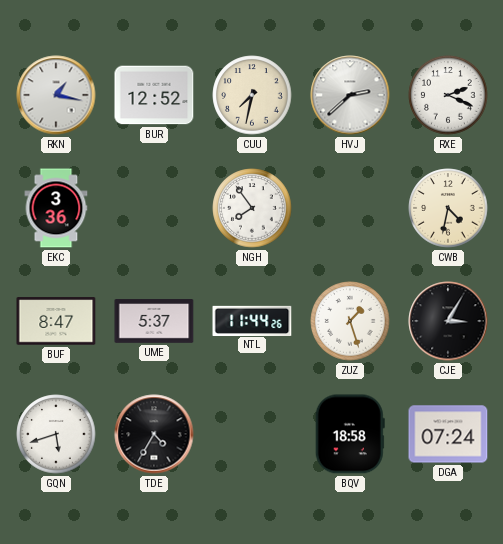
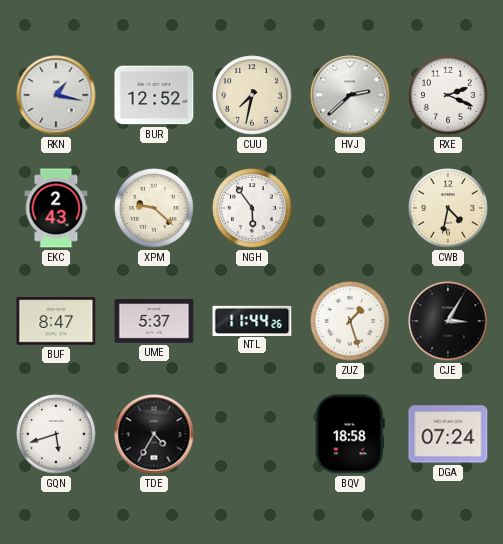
EKC: 3:36 -> 2:43
XPM: none -> 9:22
NGH: 7:54 -> 5:54
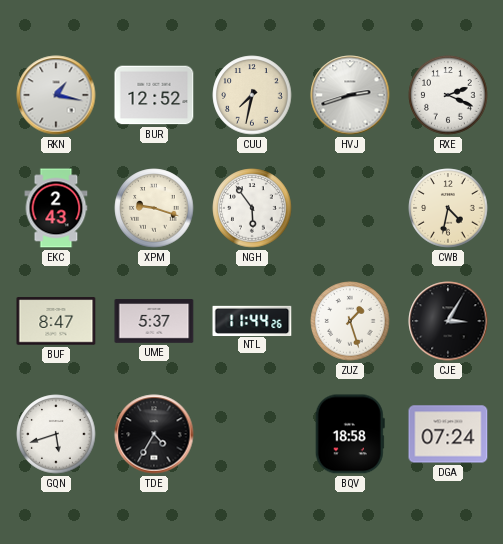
HVJ: 2:38 -> 2:42
XPM: 9:22 -> 9:18
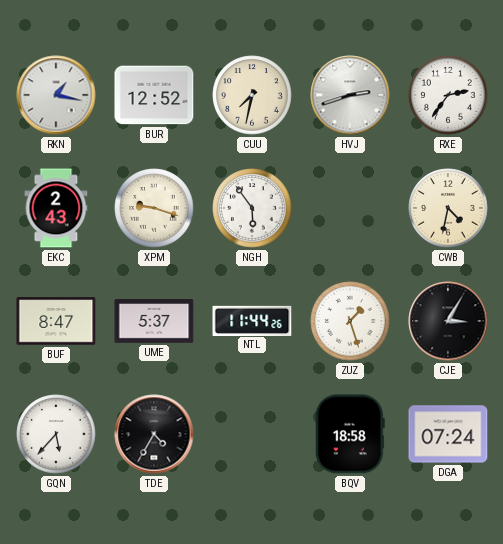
RXE: 2:19 -> 2:36
GQN: 5:42 -> 5:37
